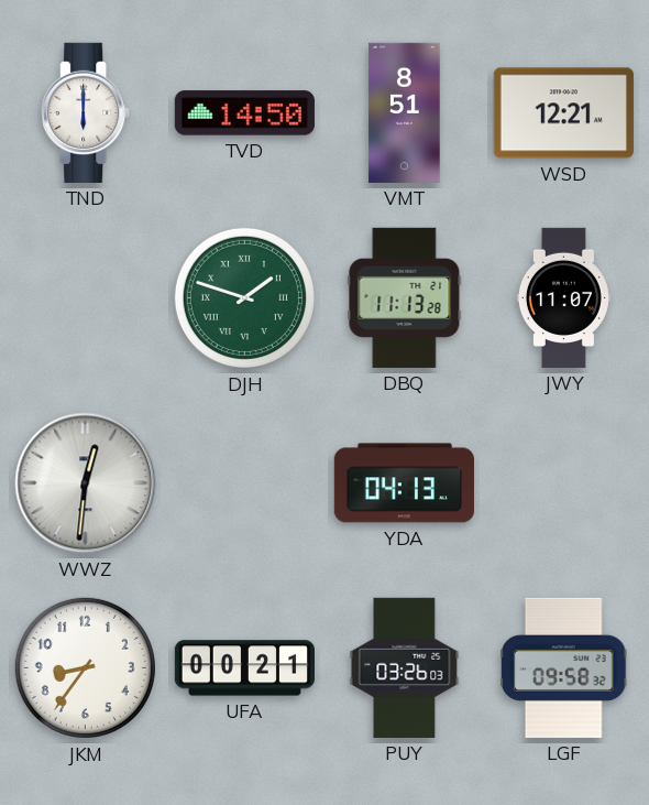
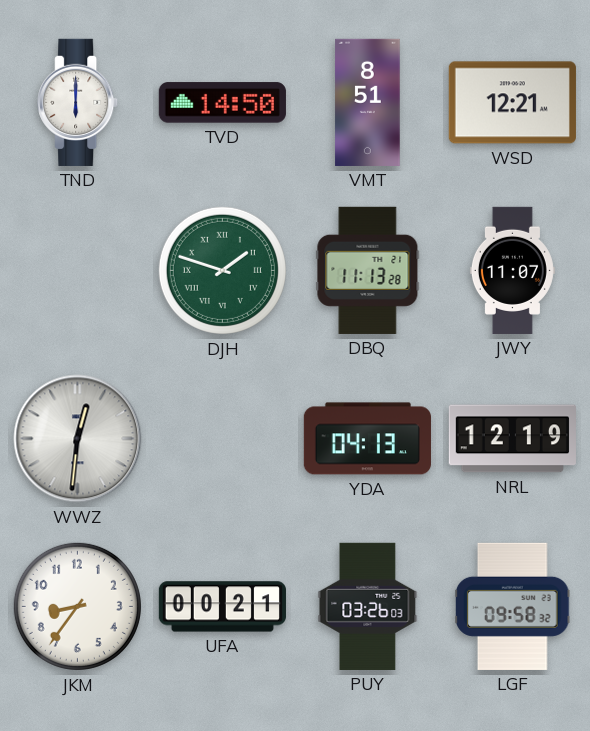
NRL: none -> 12:19
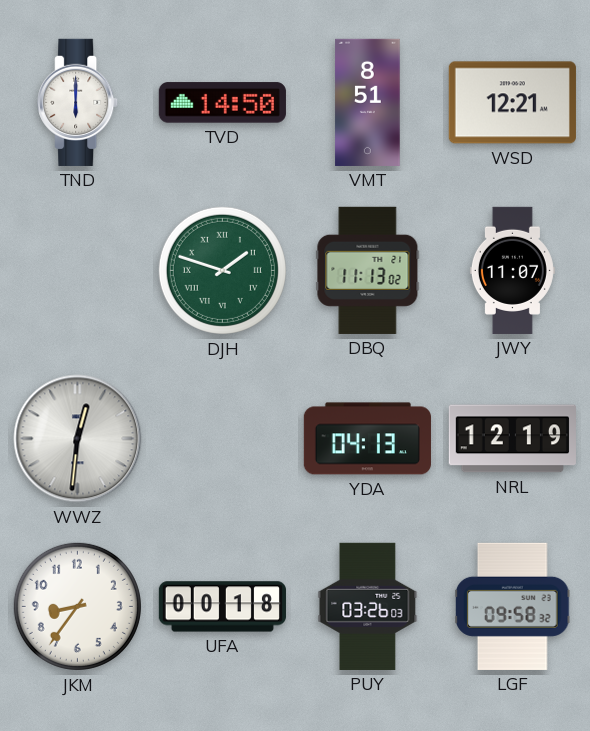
DBQ: 11:13:28 -> 11:13:02
UFA: 00:21 -> 00:18
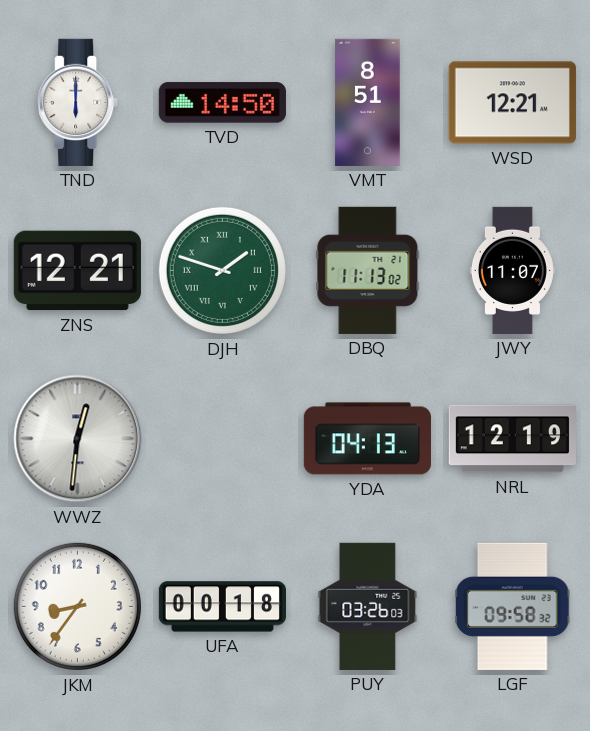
ZNS: none -> 12:21
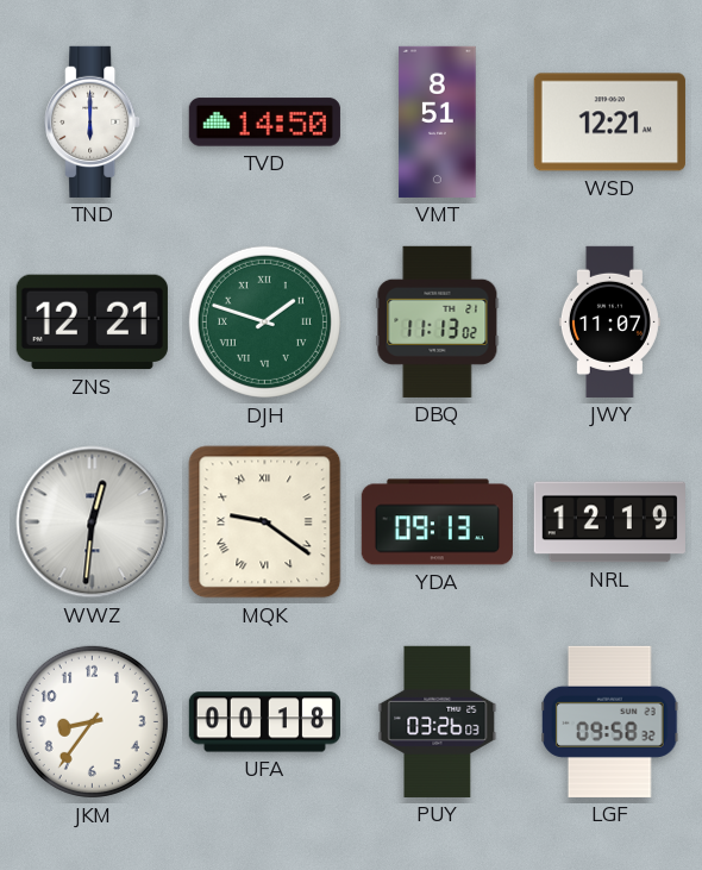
MQK: none -> 9:21
YDA: 04:13 -> 09:13
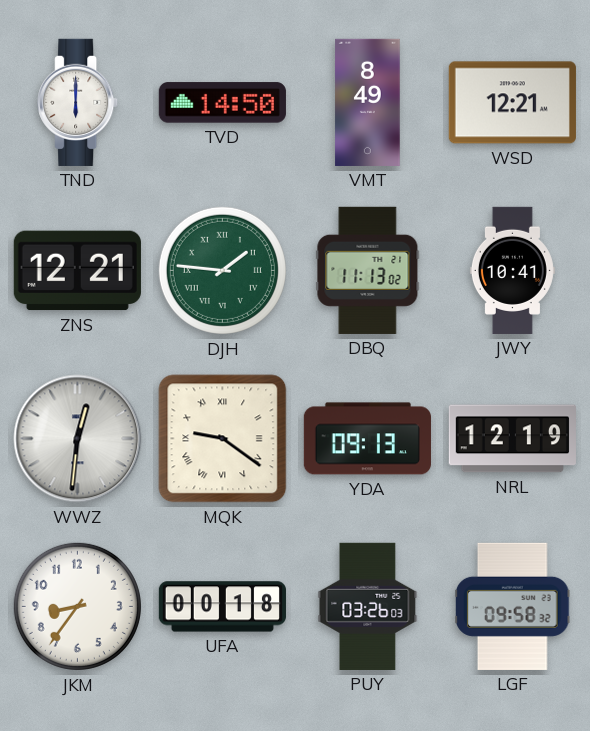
VMT: 8:51 -> 8:49
DJH: 1:48 -> 1:46
JWY: 11:07 -> 10:41
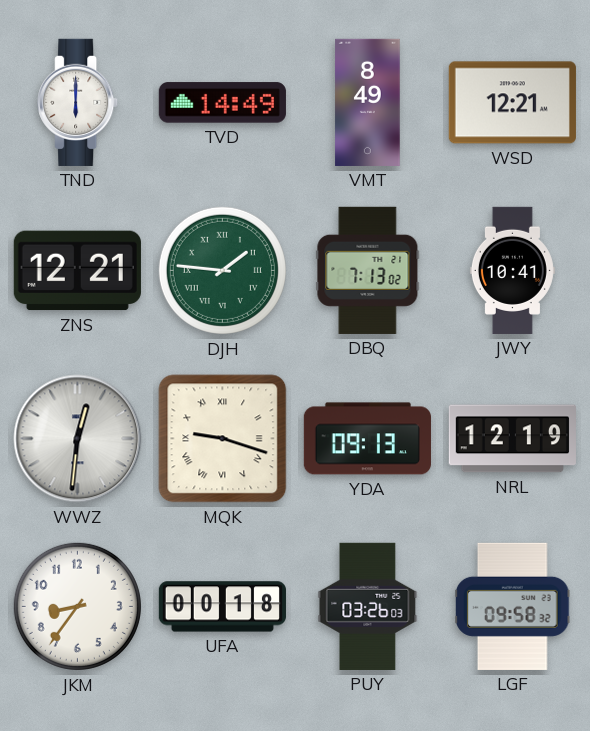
TVD: 14:50 -> 14:49
DBQ: 11:13 -> 7:13
MQK: 9:21 -> 9:18
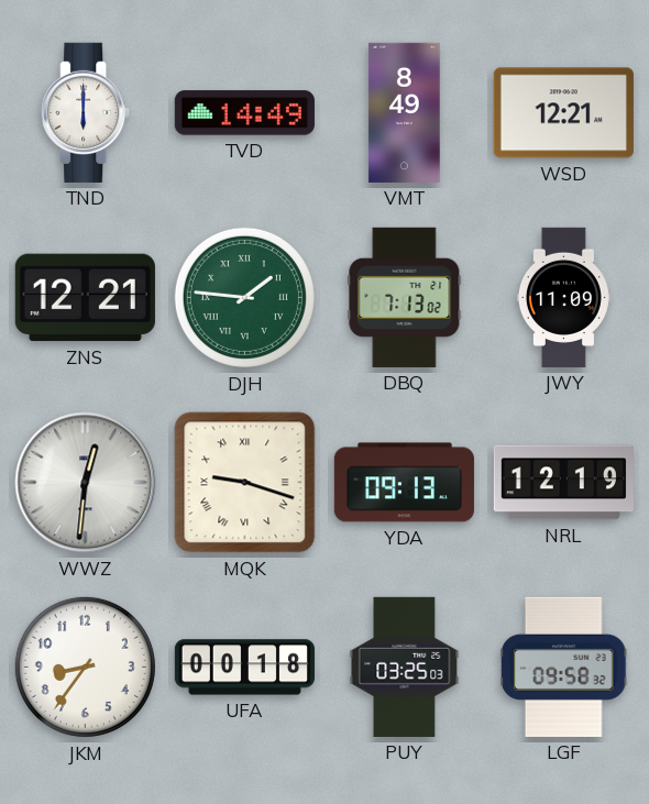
JWY: 10:41 -> 11:09
PUY: 03:26 -> 03:25
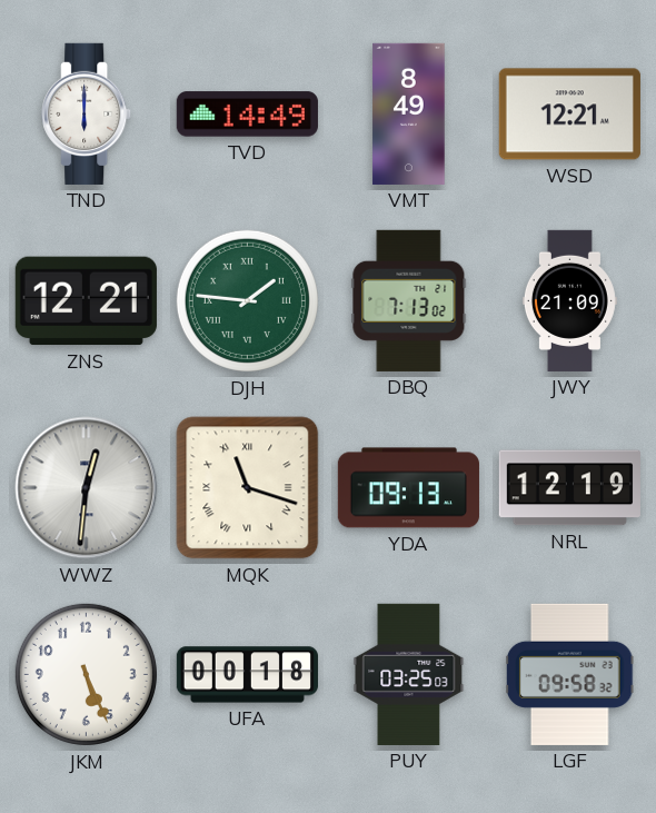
JWY: 11:09 -> 21:09
MQK: 9:18 -> 11:18
JKM: 8:36 -> 5:26
